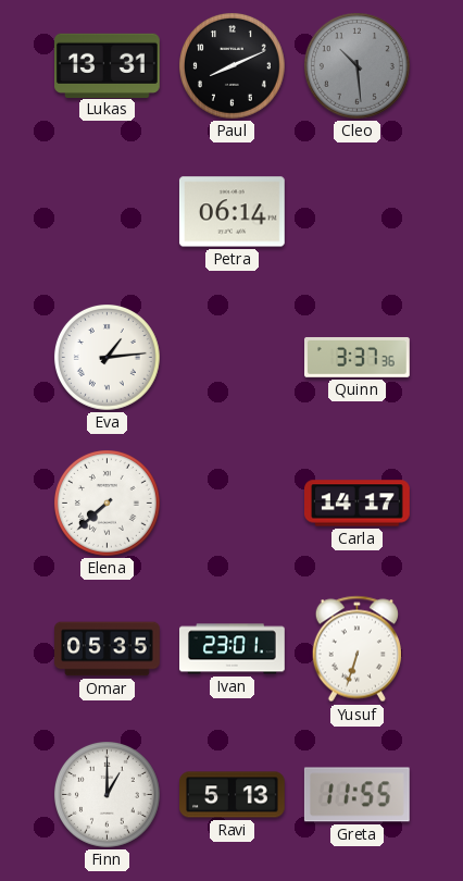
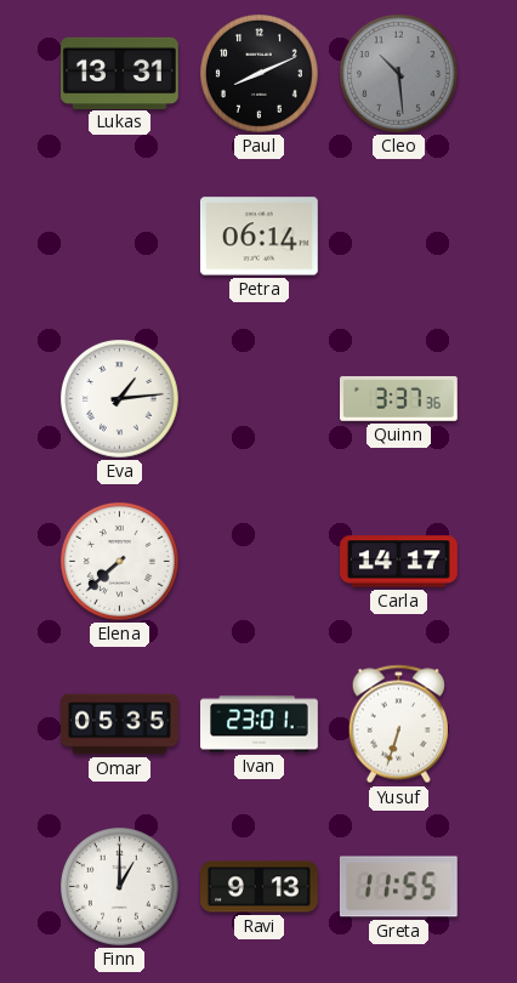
Ravi: 5:13 -> 9:13
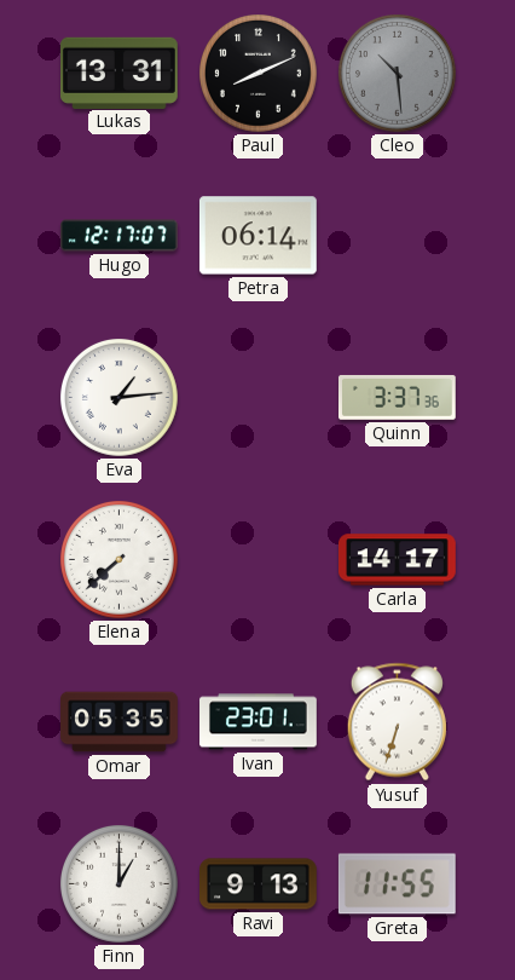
Hugo: none -> 12:17
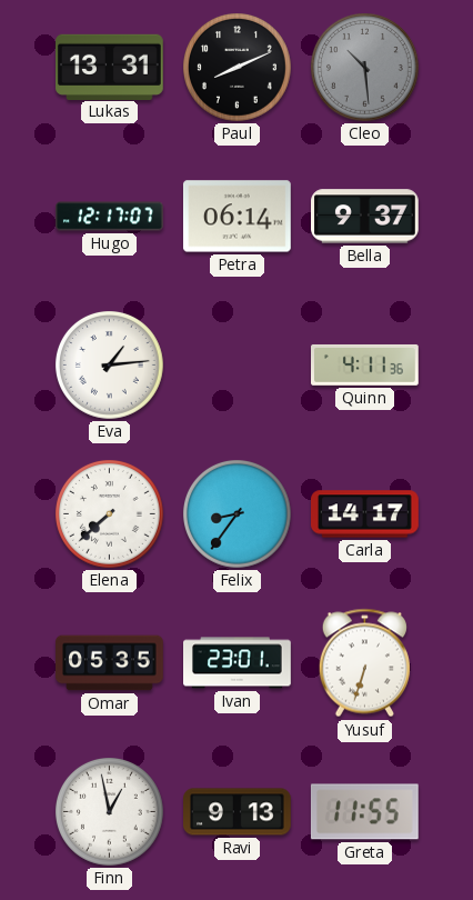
Bella: none -> 9:37
Quinn: 3:37 -> 4:11
Felix: none -> 8:36
Finn: 1:00 -> 12:58
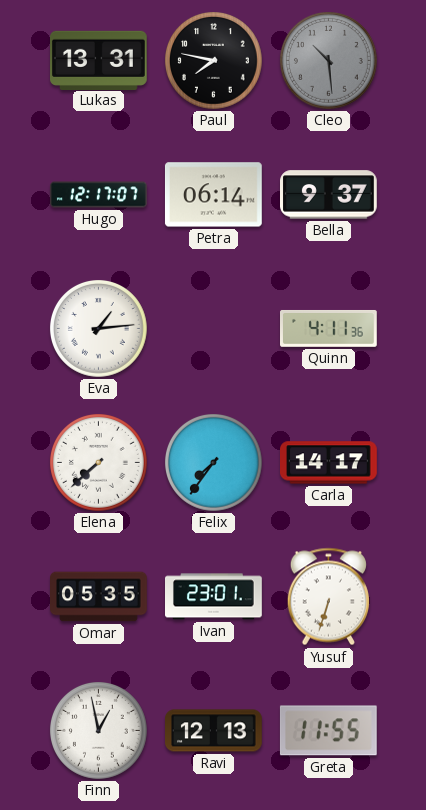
Paul: 8:11 -> 7:47
Felix: 8:36 -> 7:36
Ravi: 9:13 -> 12:13
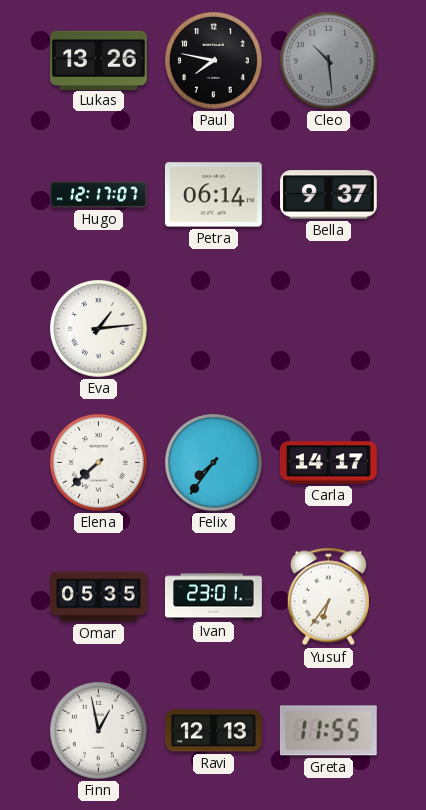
Lukas: 13:31 -> 13:26
Quinn: 4:11 -> none
Yusuf: 6:33 -> 6:36
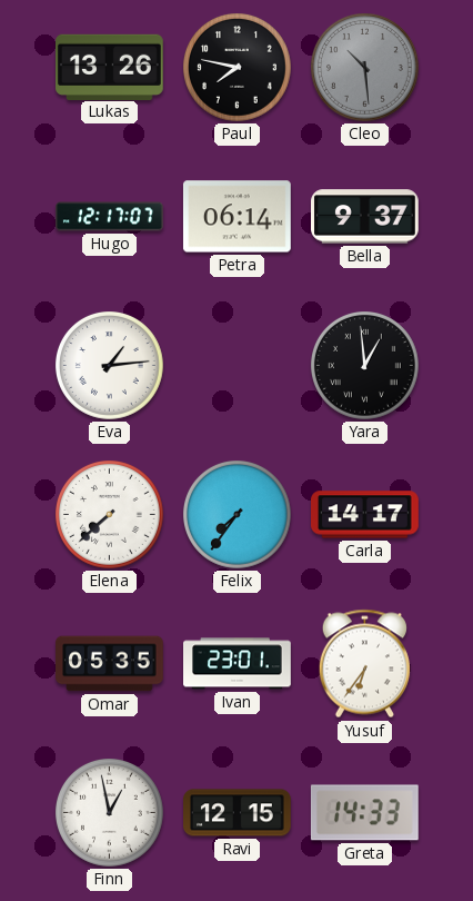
Yara: none -> 12:59
Ravi: 12:13 -> 12:15
Greta: 11:55 -> 14:33
